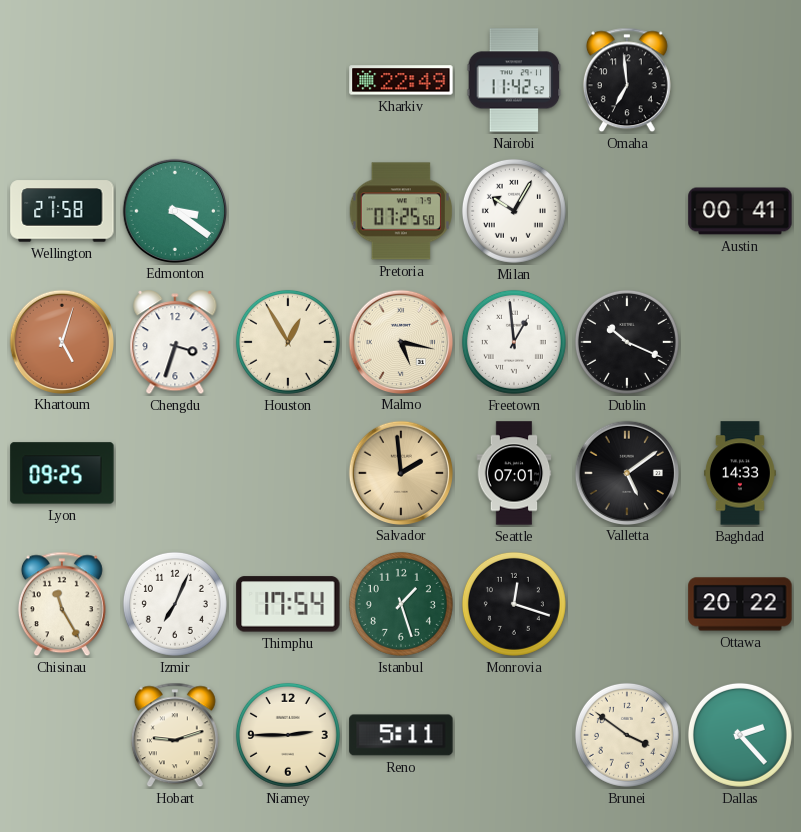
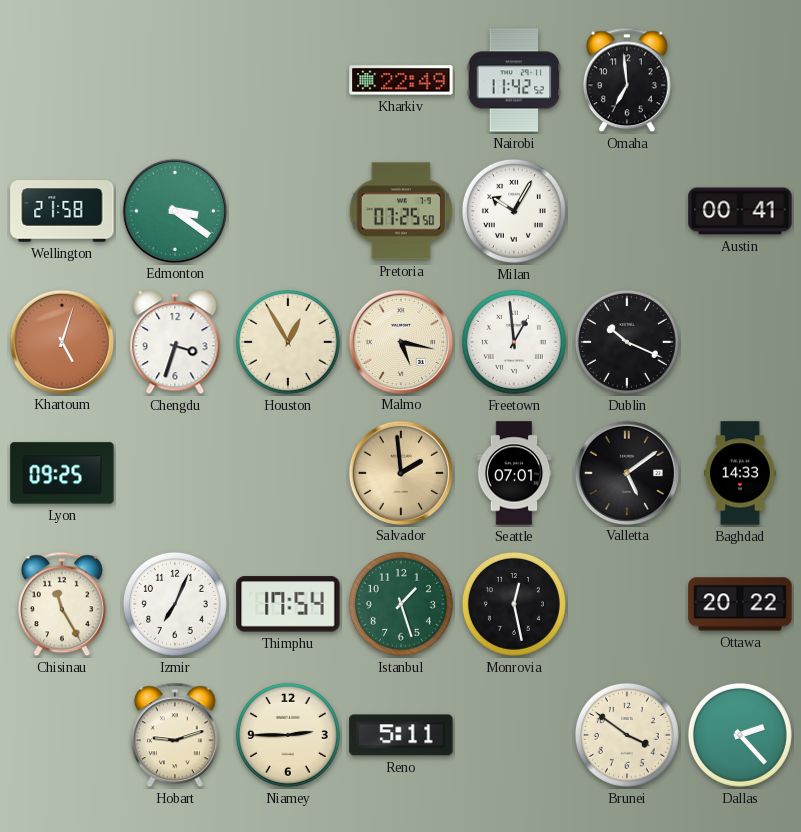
Monrovia: 12:18 -> 12:28
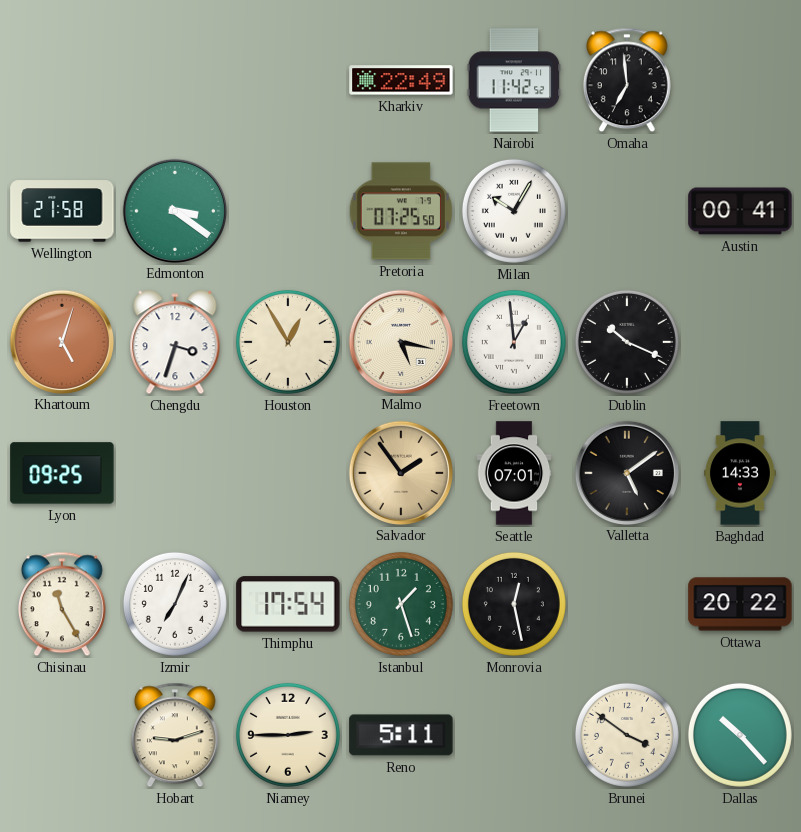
Salvador: 1:59 -> 1:54
Dallas: 2:23 -> 10:23
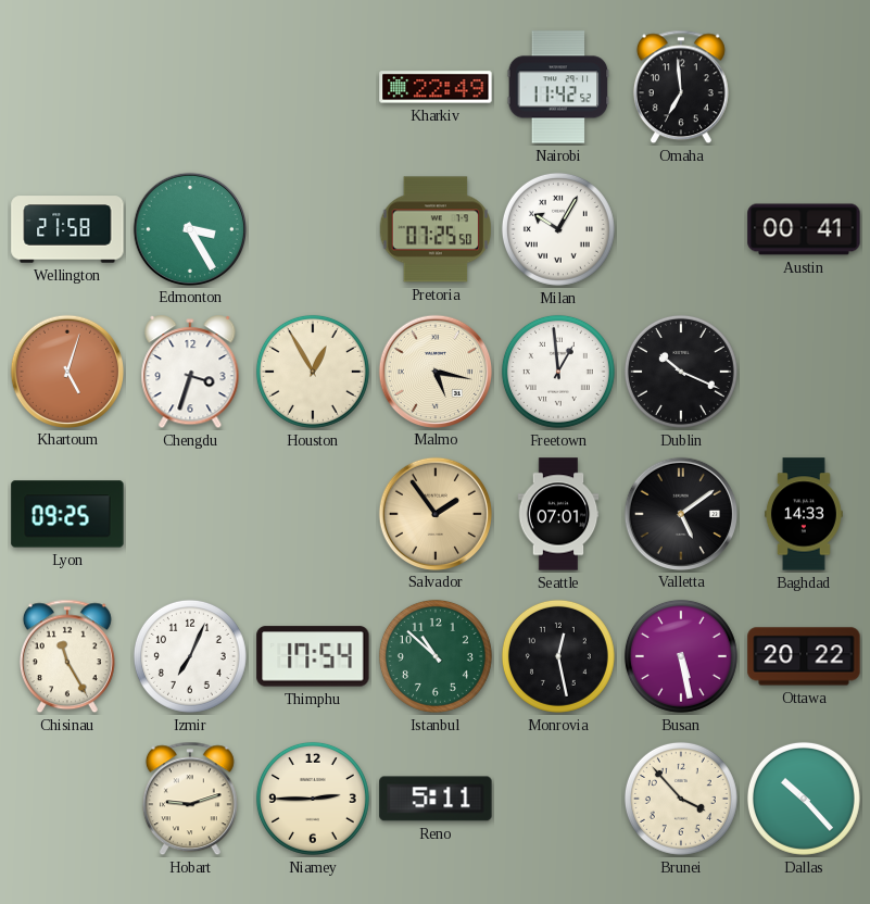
Edmonton: 3:21 -> 3:25
Istanbul: 1:27 -> 10:52
Busan: none -> 5:28
Brunei: 3:51 -> 3:53
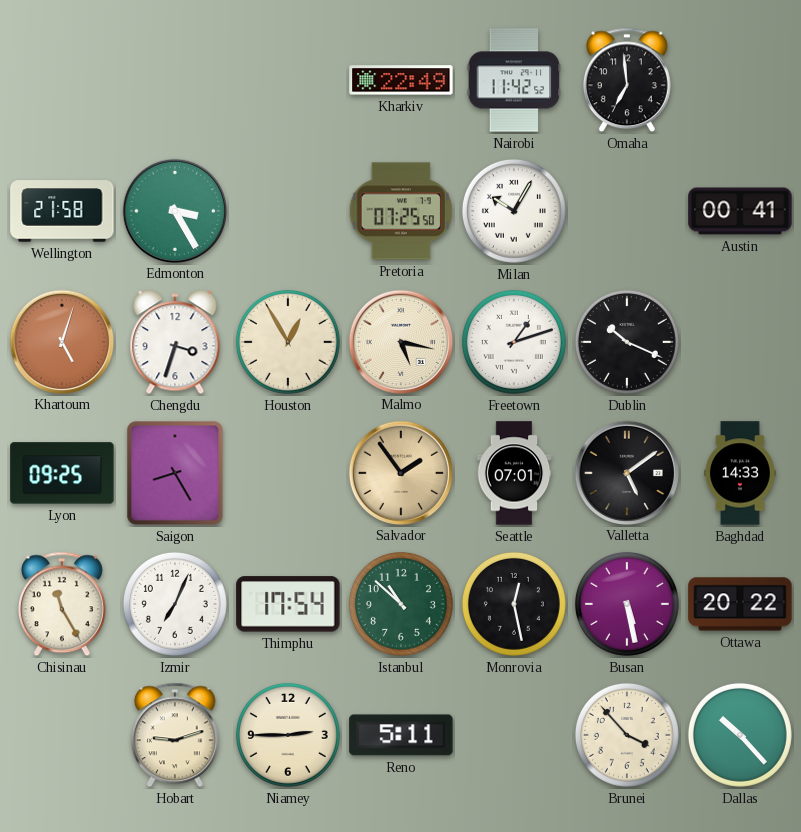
Freetown: 12:59 -> 1:12
Saigon: none -> 8:25
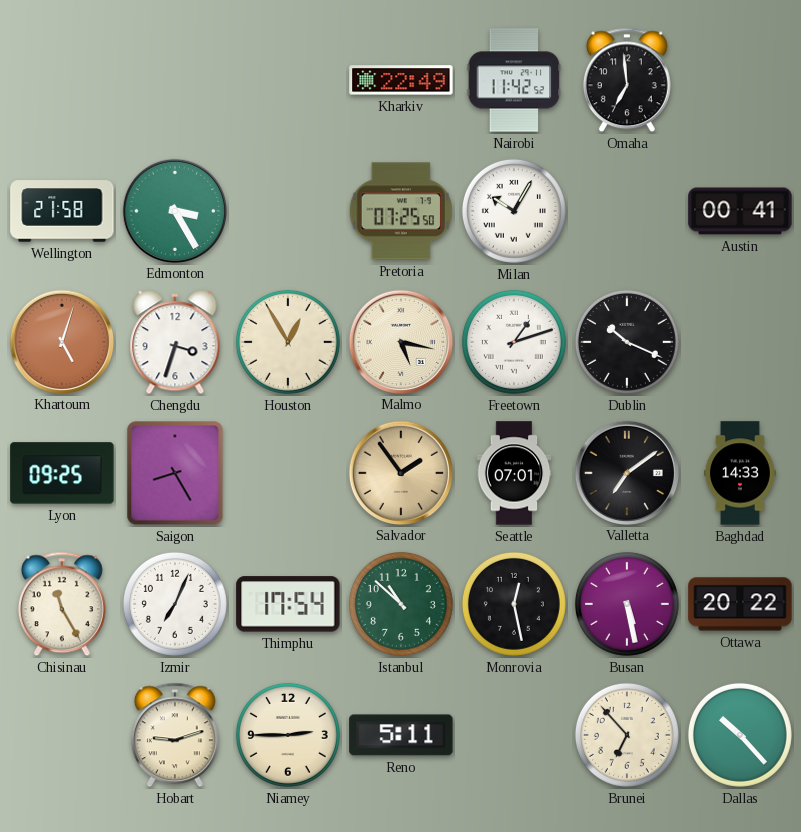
Valletta: 5:09 -> 7:09
Brunei: 3:53 -> 6:53
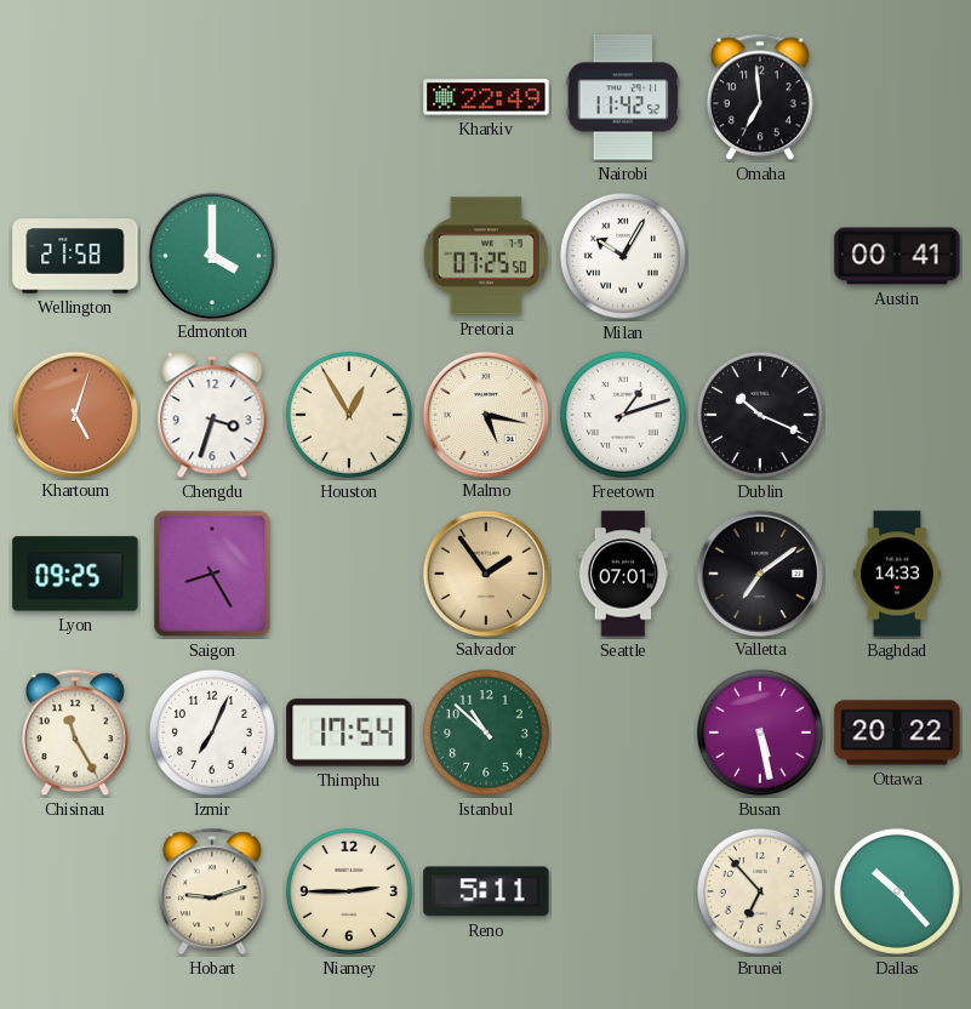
Edmonton: 3:25 -> 4:00
Monrovia: 12:28 -> none
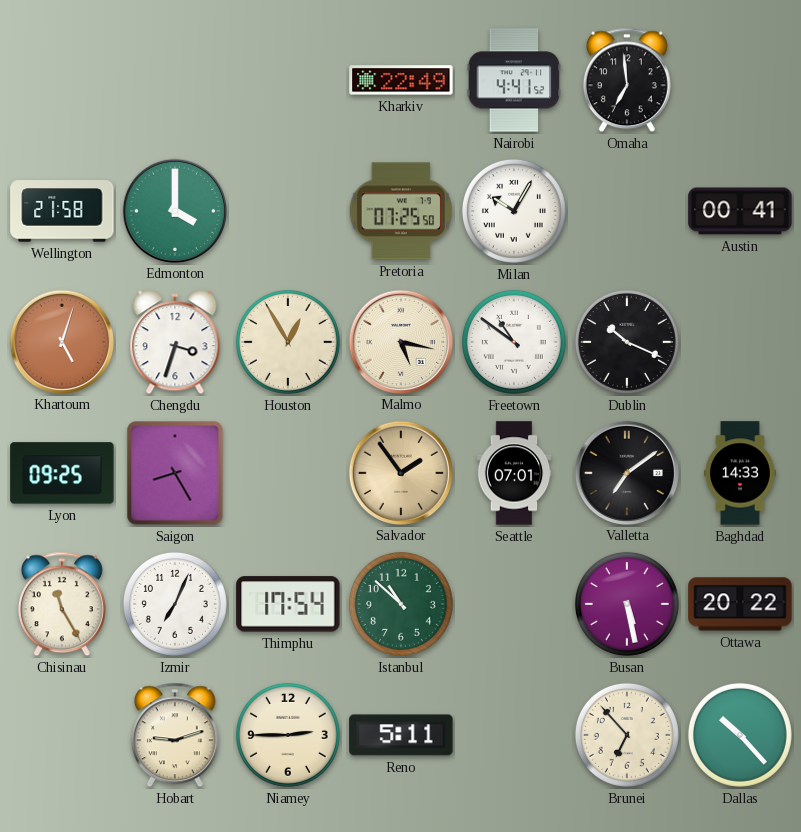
Nairobi: 11:42 -> 4:41
Freetown: 1:12 -> 10:51
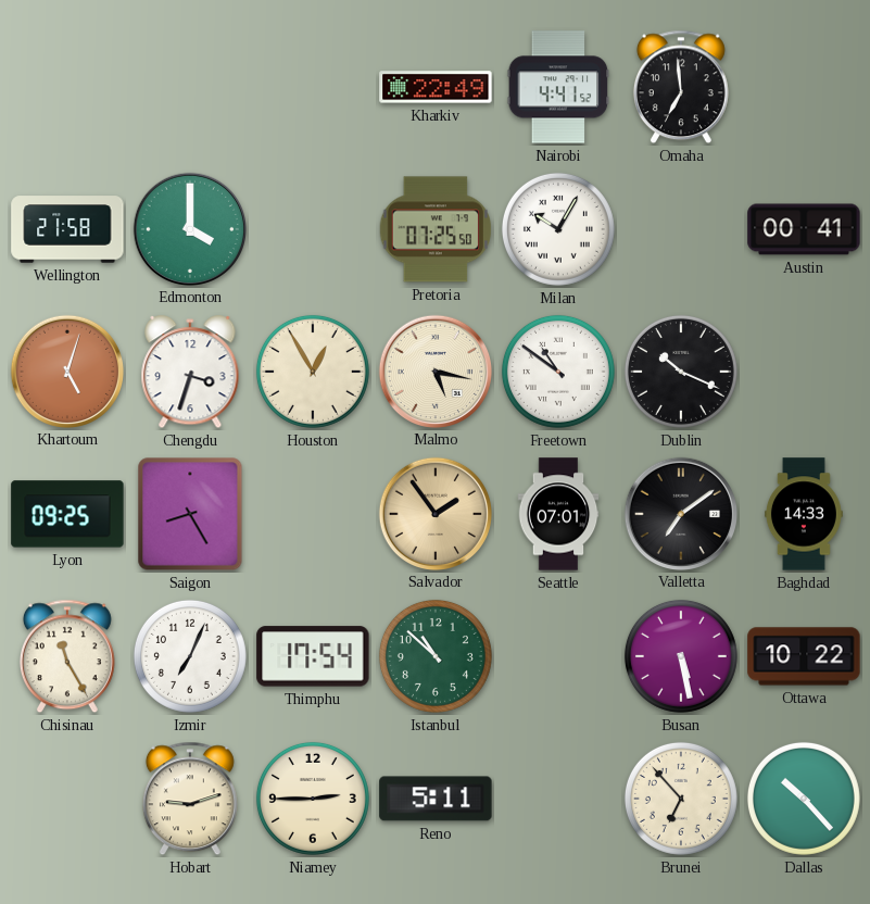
Ottawa: 20:22 -> 10:22
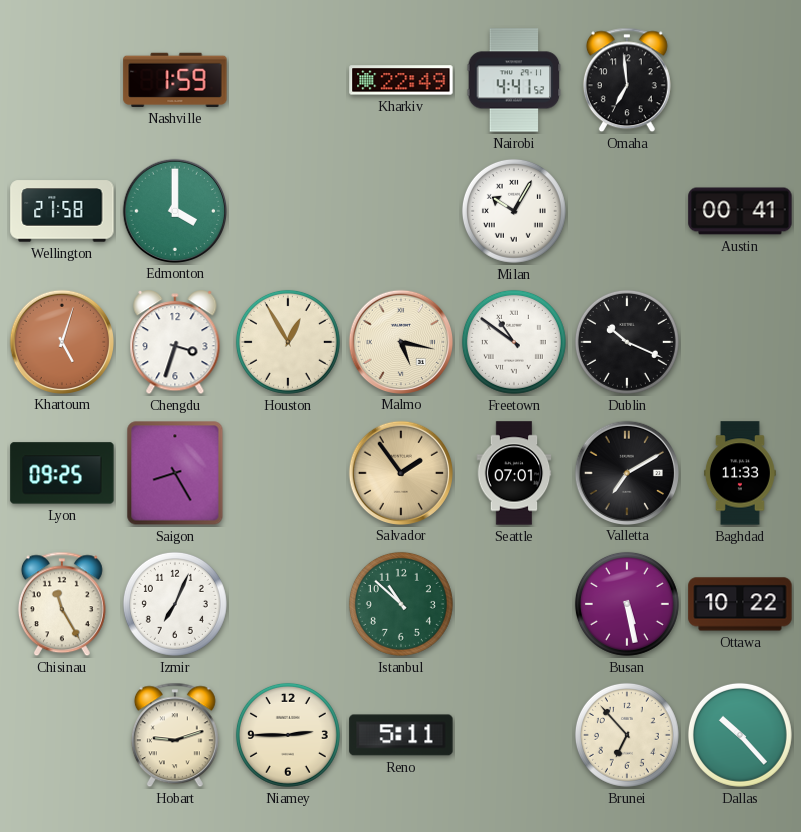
Nashville: none -> 1:59
Pretoria: 07:25 -> none
Valletta: 7:09 -> 7:10
Baghdad: 14:33 -> 11:33
Thimphu: 17:54 -> none
